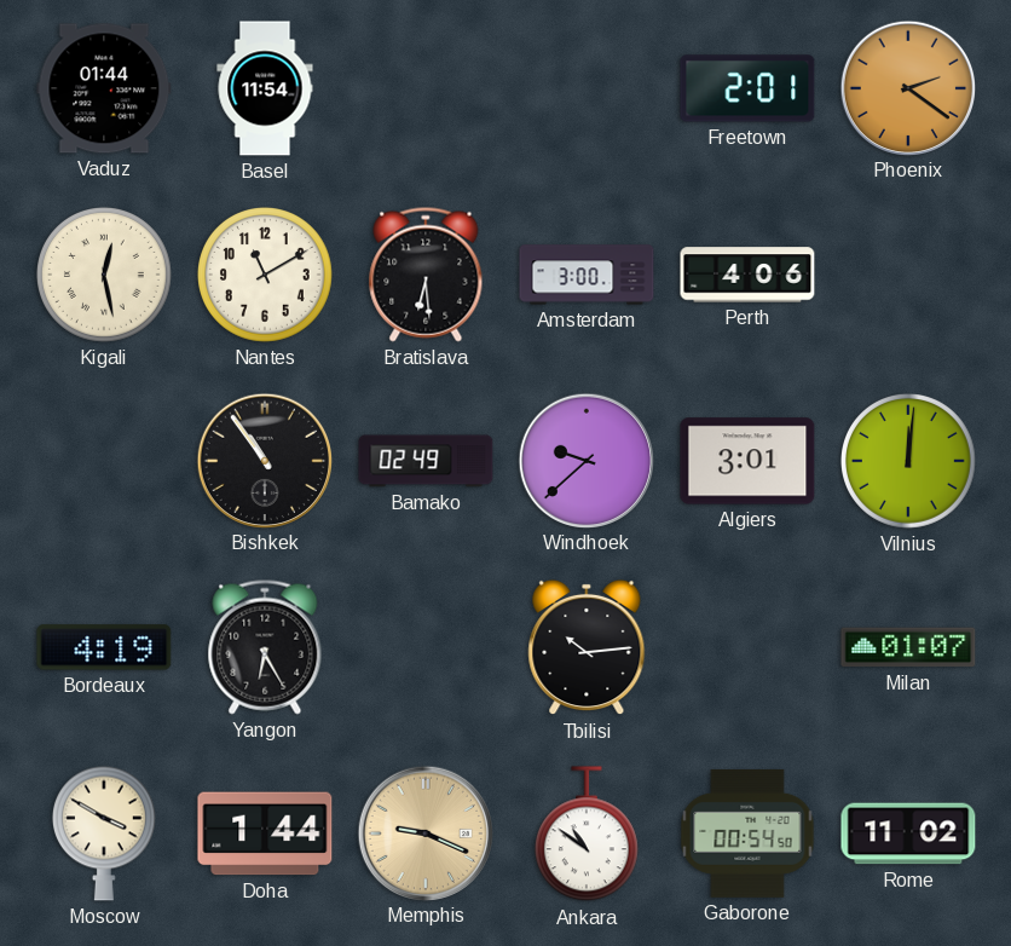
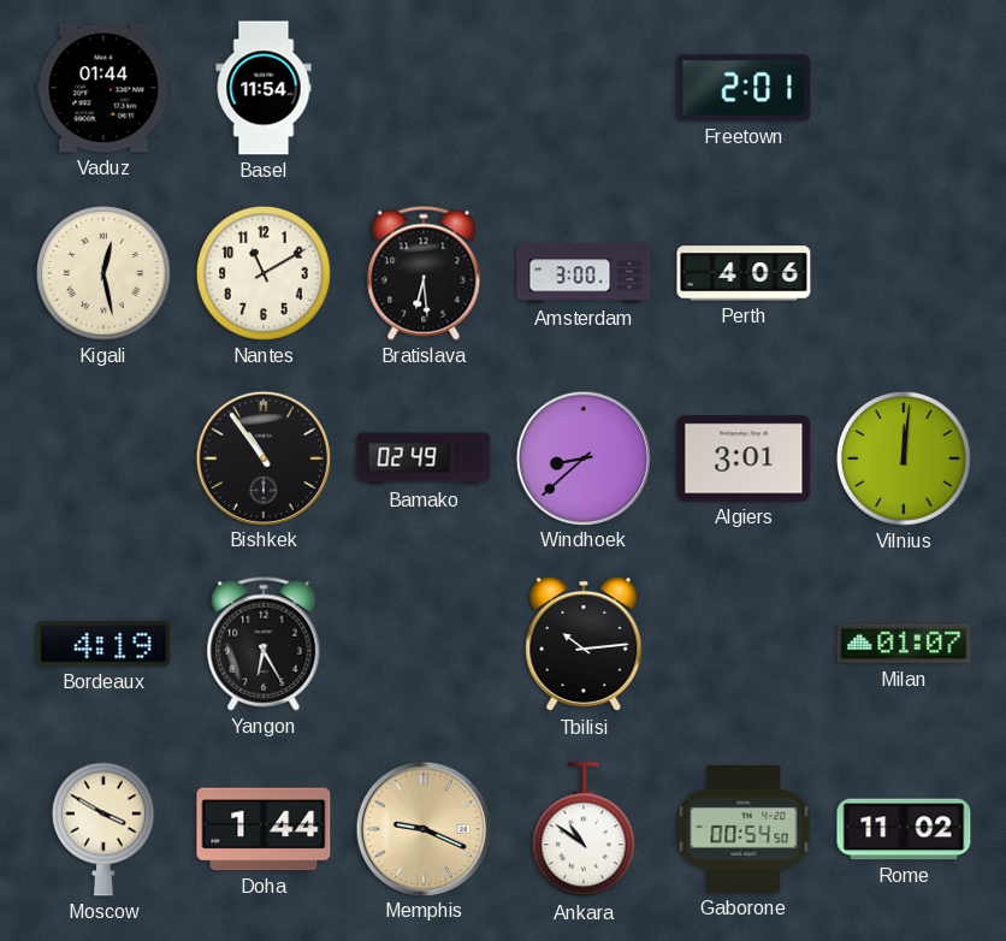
Phoenix: 2:21 -> none
Windhoek: 9:38 -> 8:38
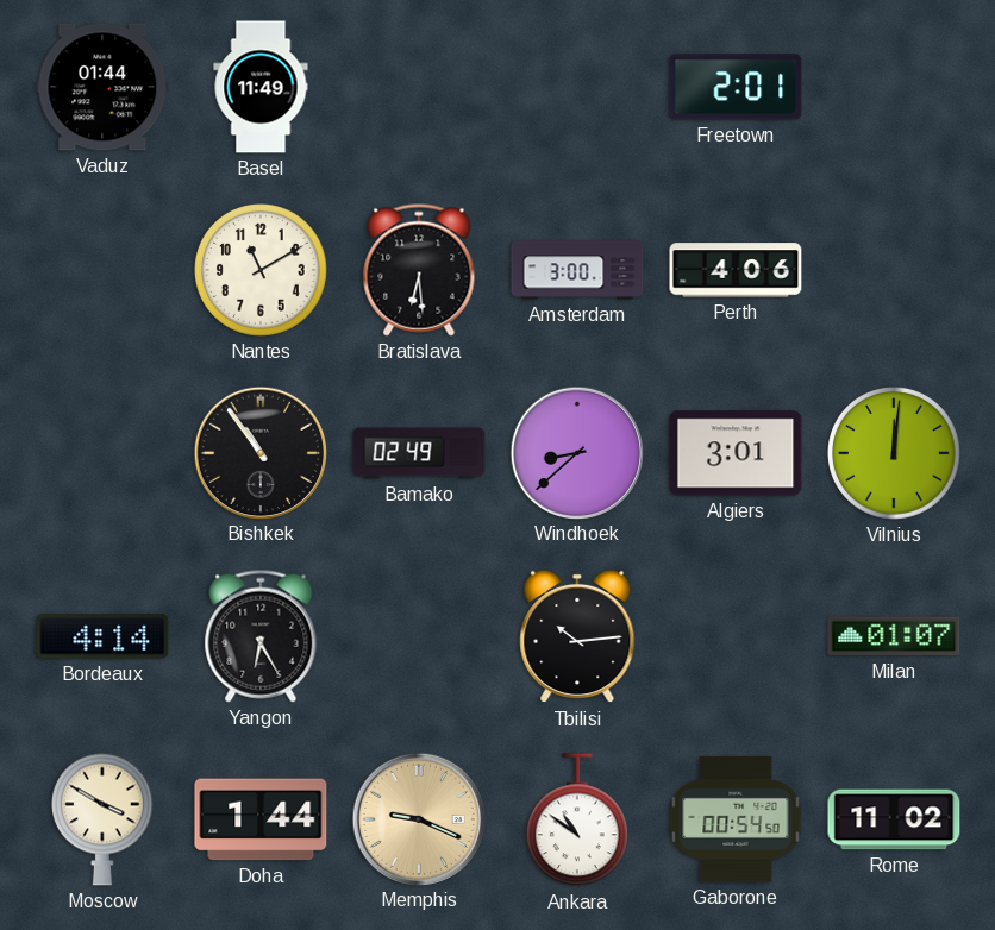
Basel: 11:54 -> 11:49
Kigali: 12:28 -> none
Bordeaux: 4:19 -> 4:14
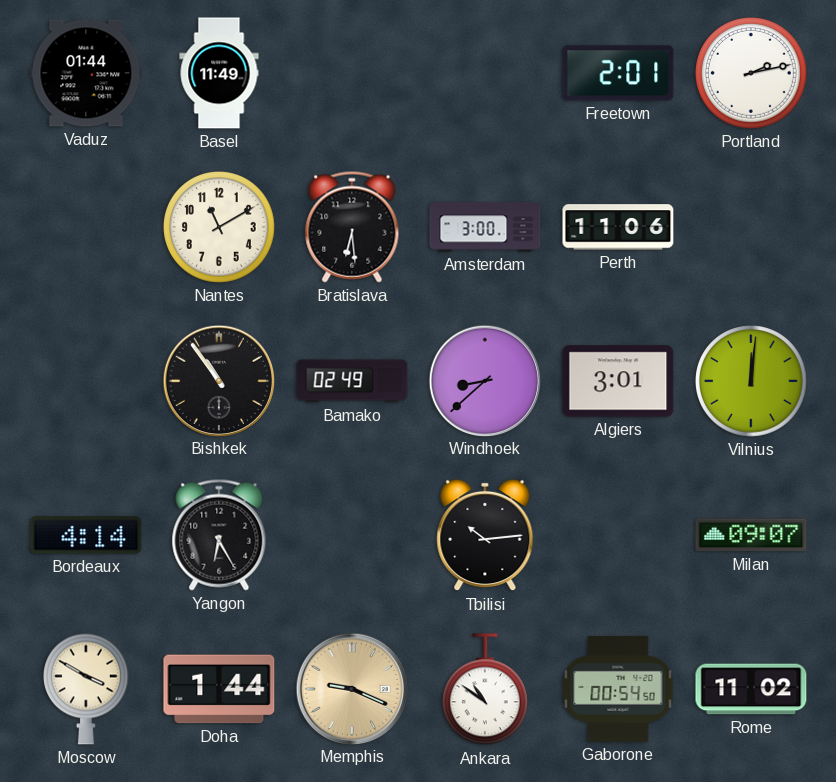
Portland: none -> 2:13
Perth: 4:06 -> 11:06
Milan: 01:07 -> 09:07
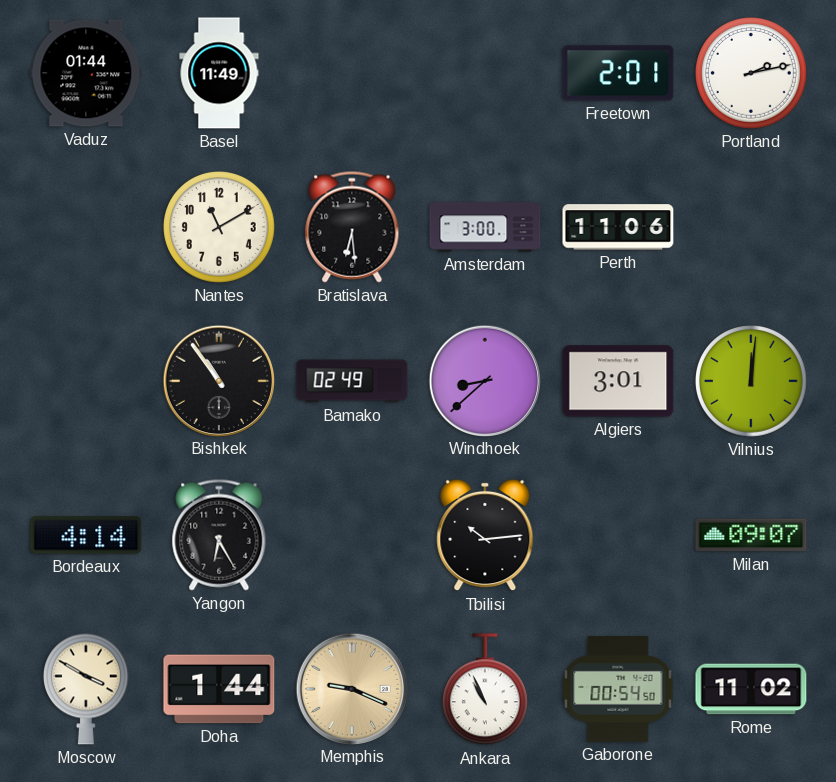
Ankara: 10:51 -> 10:56
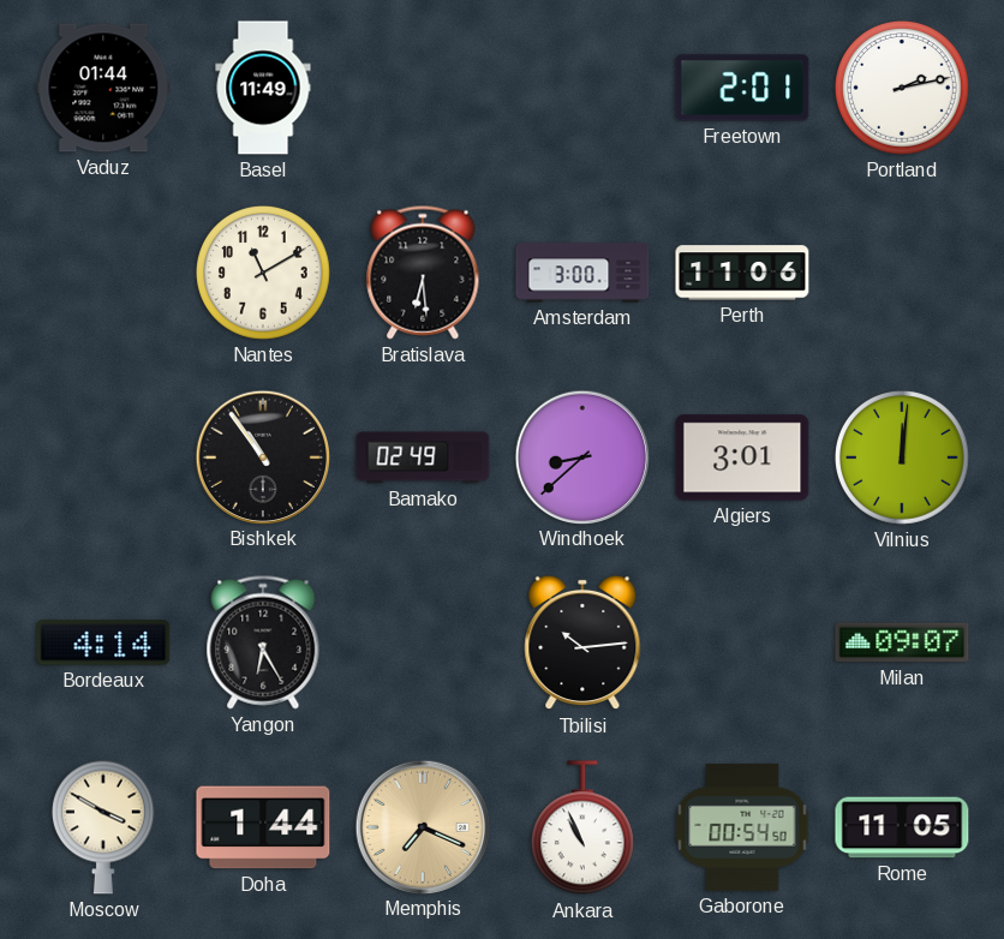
Memphis: 9:19 -> 7:19
Rome: 11:02 -> 11:05
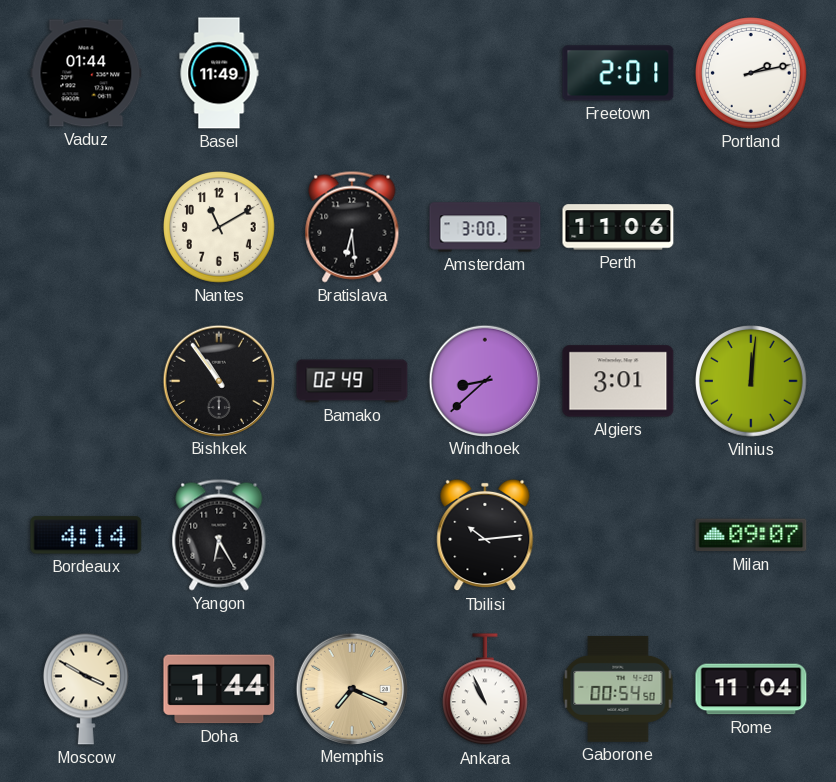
Rome: 11:05 -> 11:04
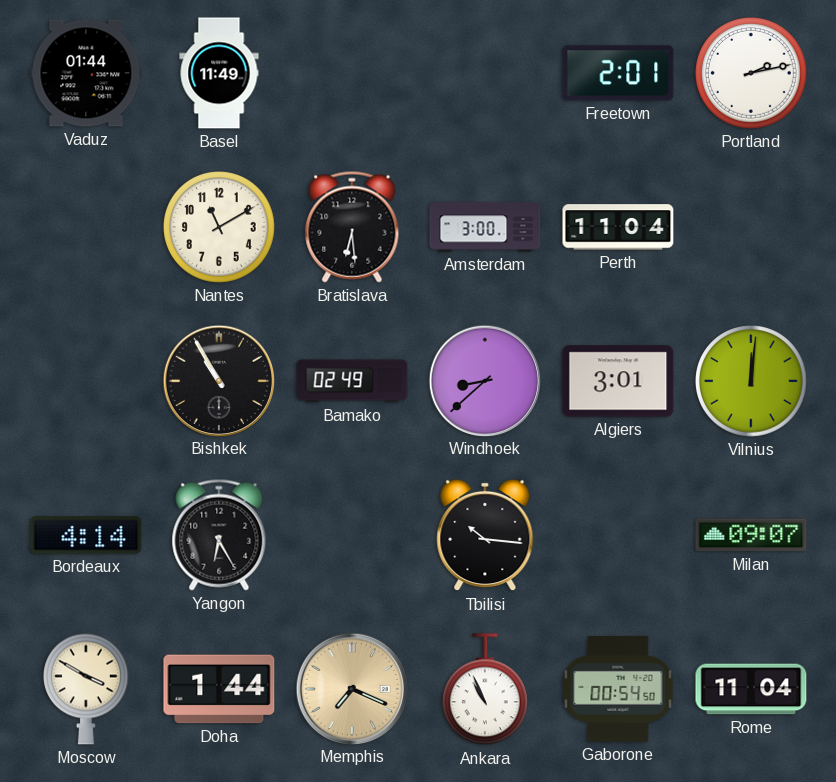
Perth: 11:06 -> 11:04
Bishkek: 10:54 -> 10:55
Tbilisi: 10:14 -> 10:16
